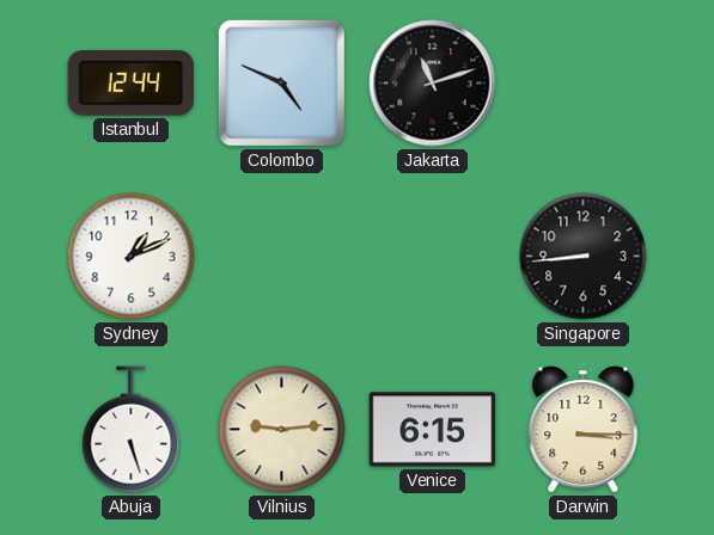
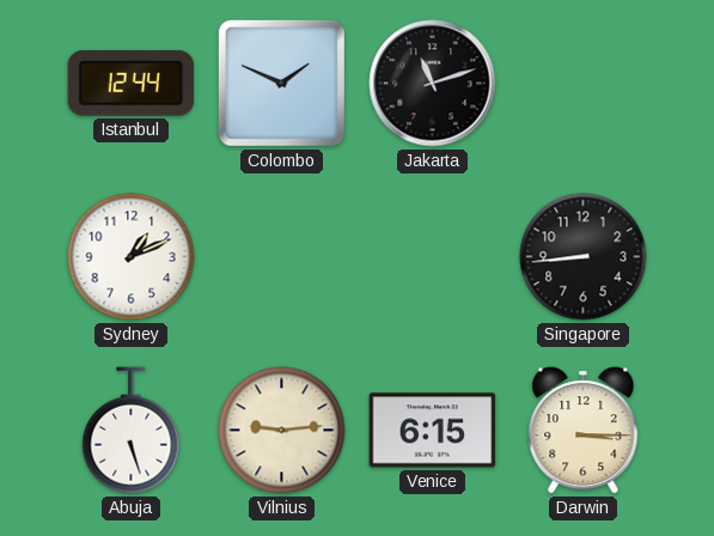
Colombo: 4:49 -> 1:49
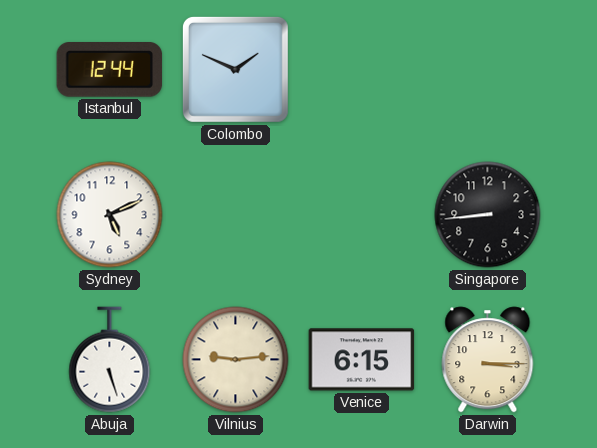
Jakarta: 11:12 -> none
Sydney: 1:11 -> 5:11
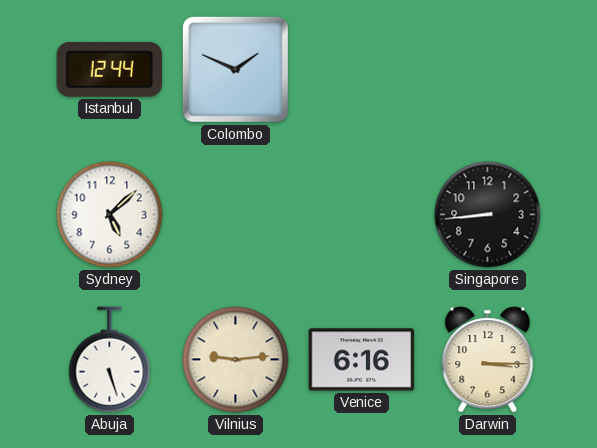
Sydney: 5:11 -> 5:08
Venice: 6:15 -> 6:16
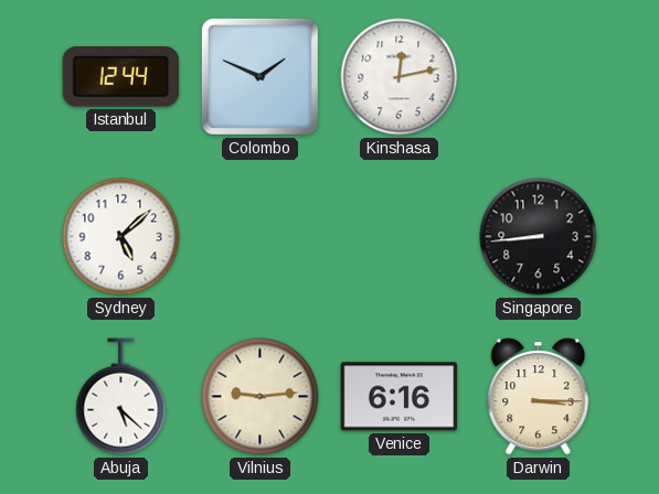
Kinshasa: none -> 12:13
Abuja: 5:27 -> 5:22
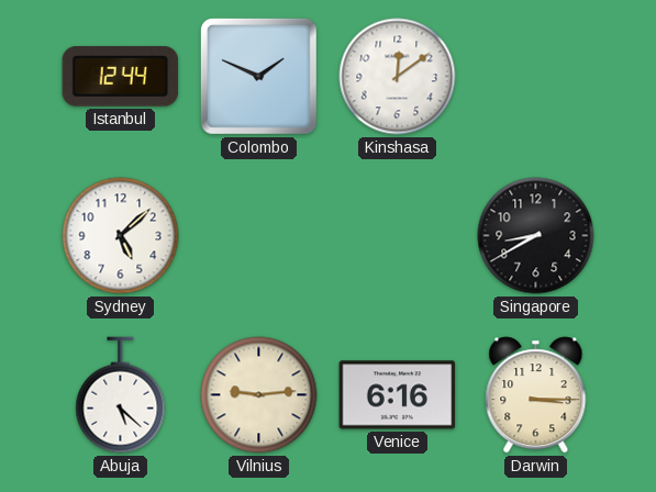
Kinshasa: 12:13 -> 12:09
Singapore: 8:44 -> 8:40
